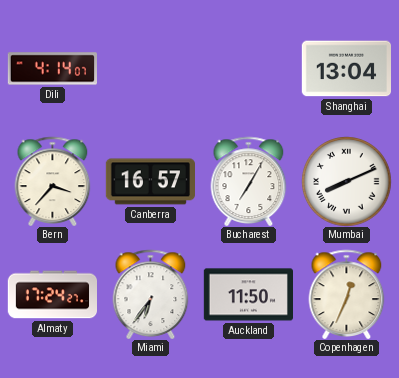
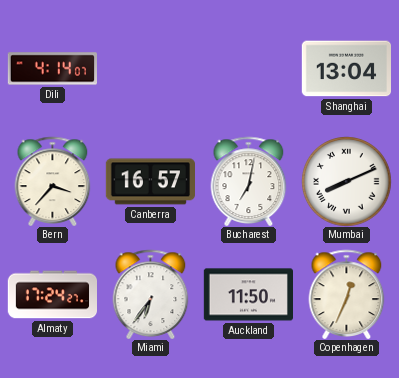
Bucharest: 7:05 -> 7:02
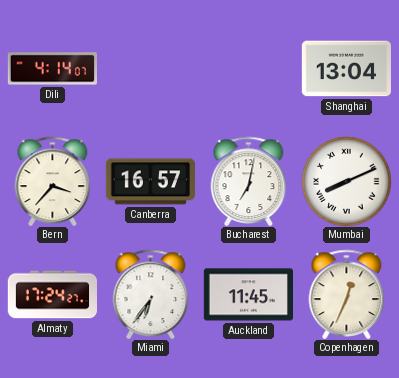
Auckland: 11:50 -> 11:45
